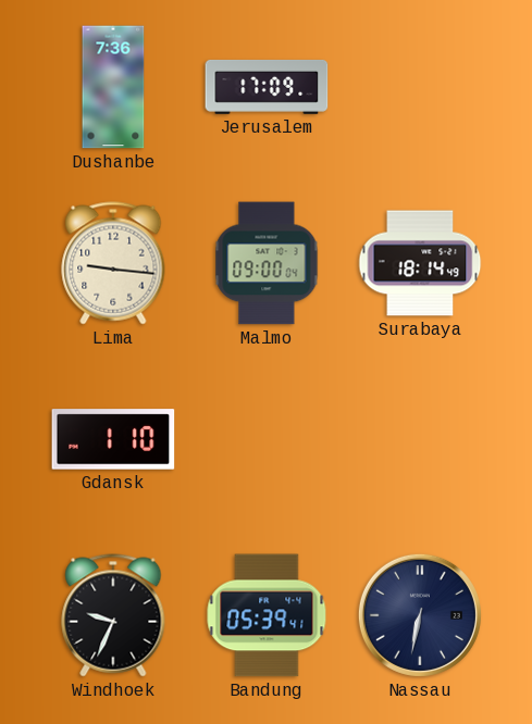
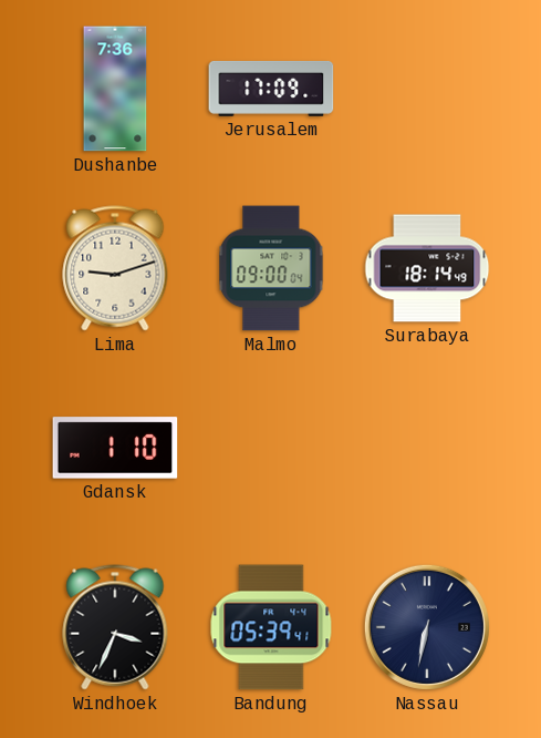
Lima: 9:16 -> 9:12
Windhoek: 9:34 -> 3:34
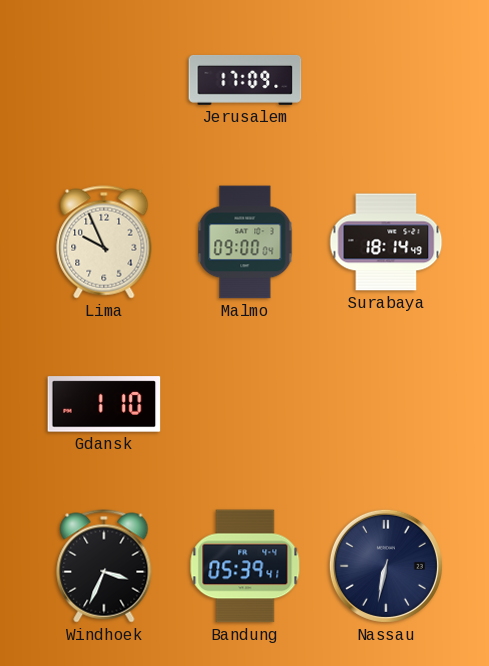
Dushanbe: 7:36 -> none
Lima: 9:12 -> 9:56
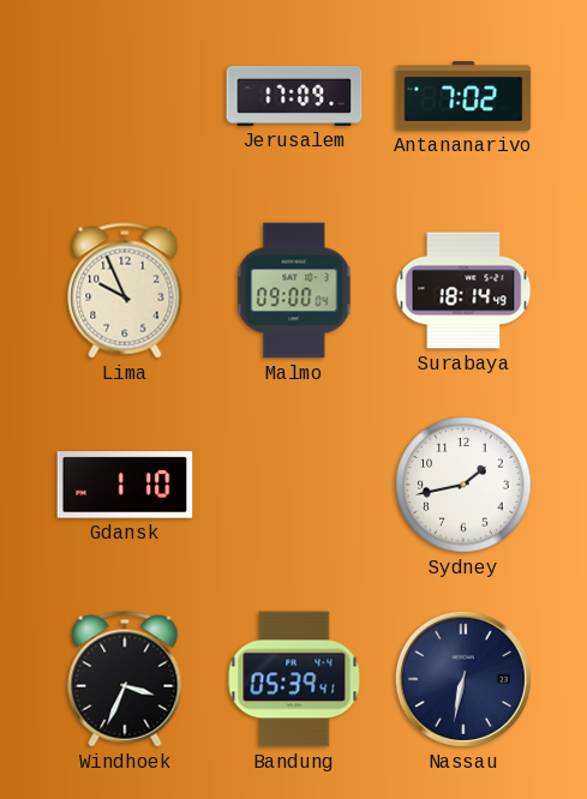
Antananarivo: none -> 7:02
Sydney: none -> 1:43
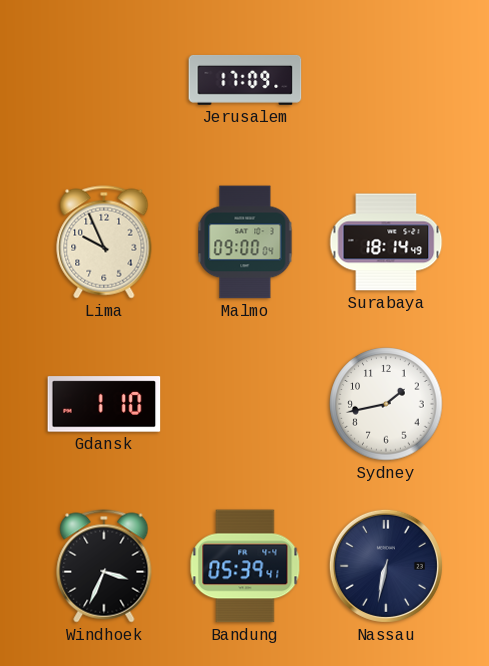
Antananarivo: 7:02 -> none
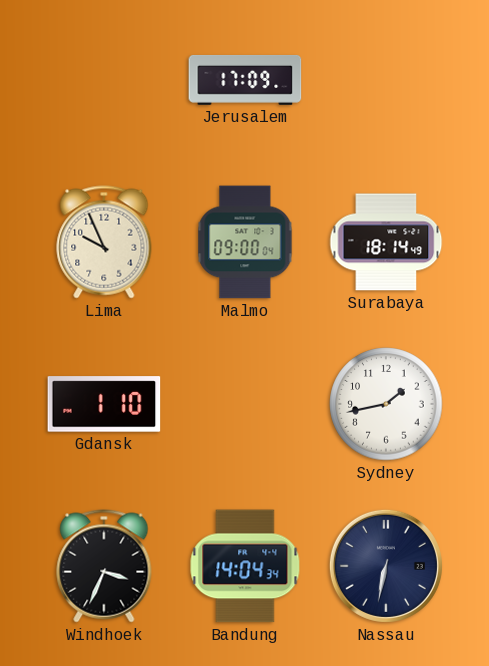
Bandung: 05:39 -> 14:04
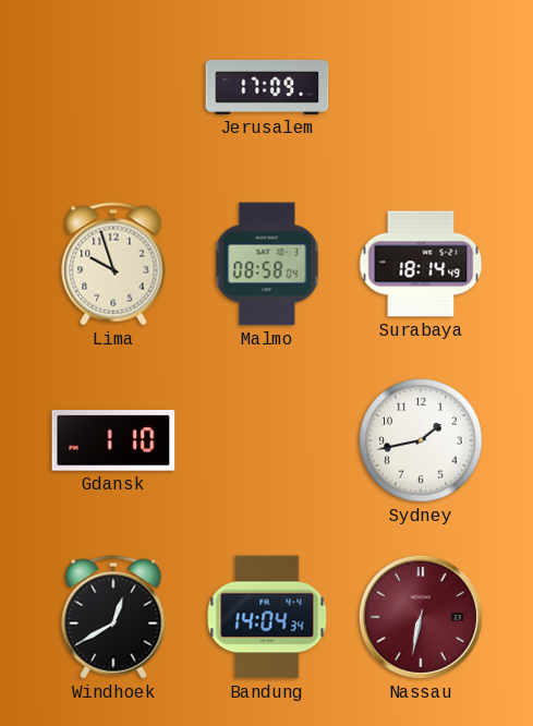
Lima: 9:56 -> 9:57
Malmo: 09:00 -> 08:58
Windhoek: 3:34 -> 12:40
Nassau dial: navy -> burgundy
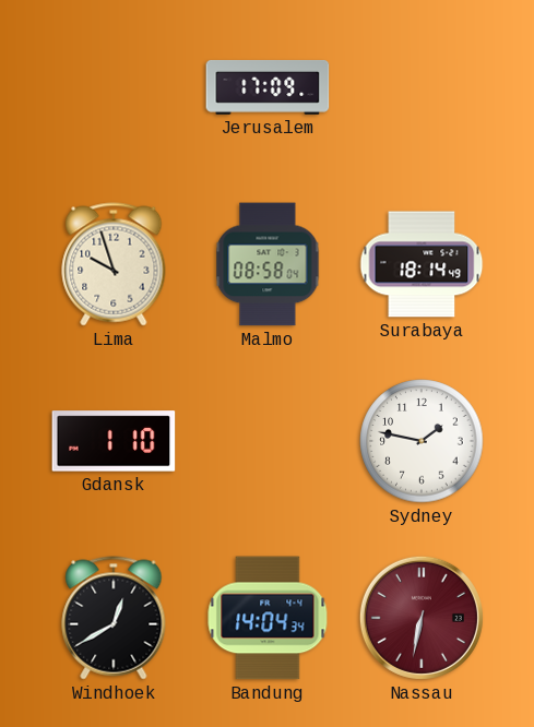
Sydney: 1:43 -> 1:47
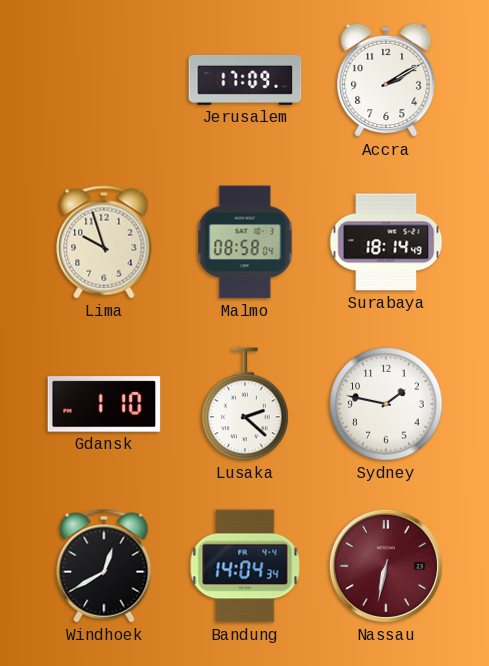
Accra: none -> 2:10
Lusaka: none -> 2:22
